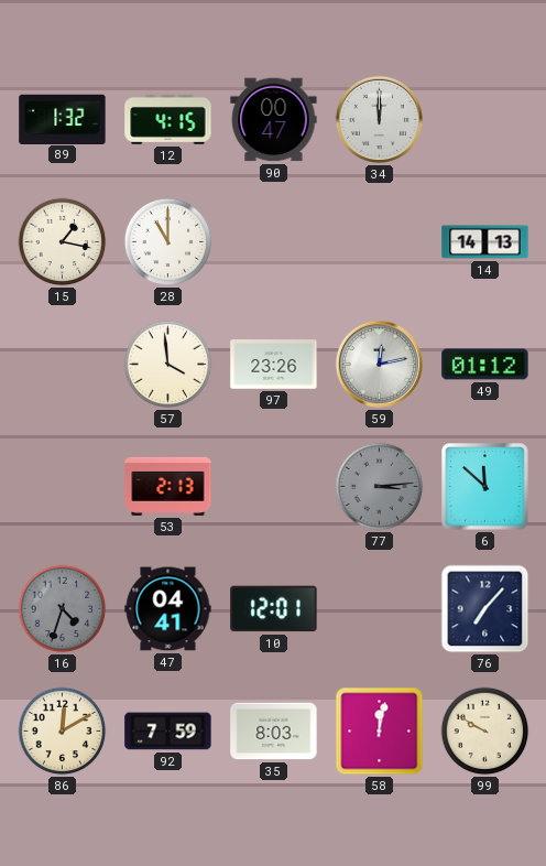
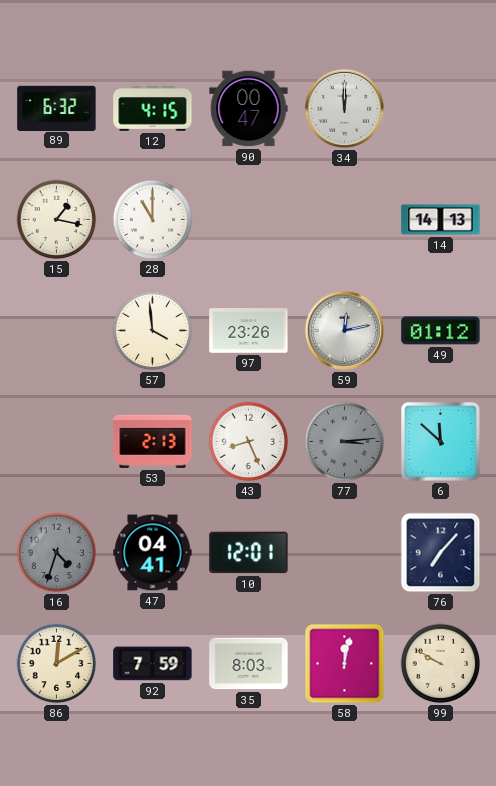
89: 1:32 -> 6:32
43: none -> 8:26
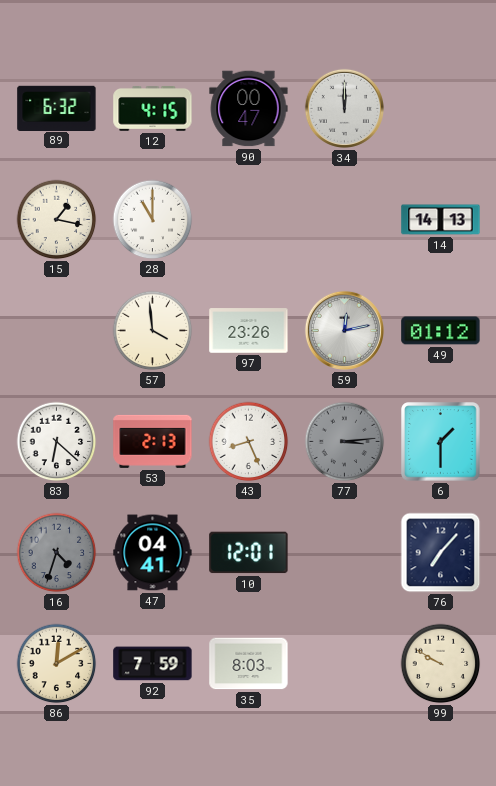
83: none -> 6:22
6: 11:52 -> 1:30
58: 12:02 -> none
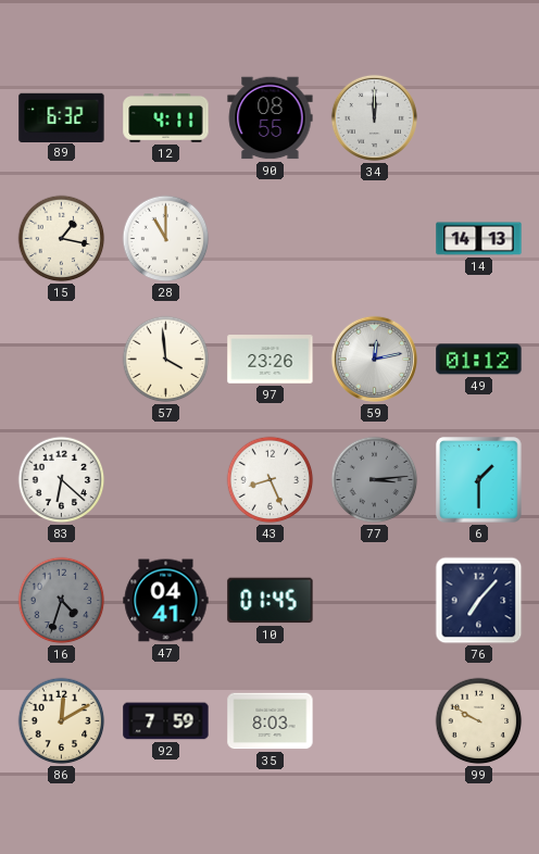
12: 4:15 -> 4:11
90: 00:47 -> 08:55
53: 2:13 -> none
10: 12:01 -> 01:45
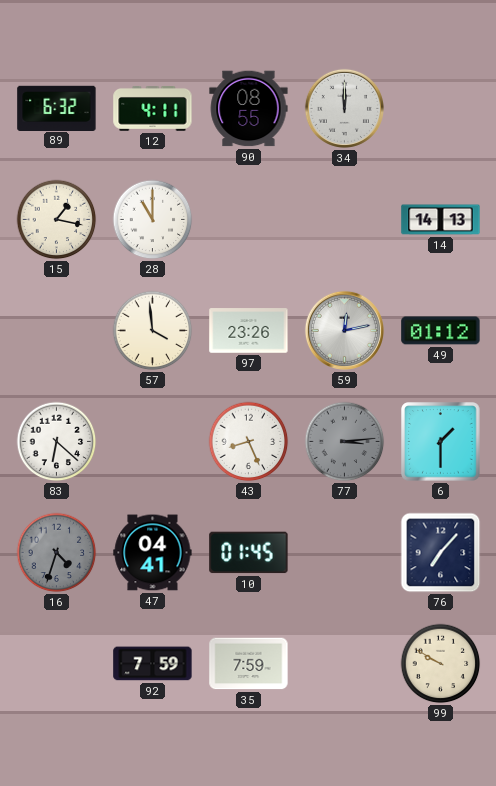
86: 12:10 -> none
35: 8:03 -> 7:59
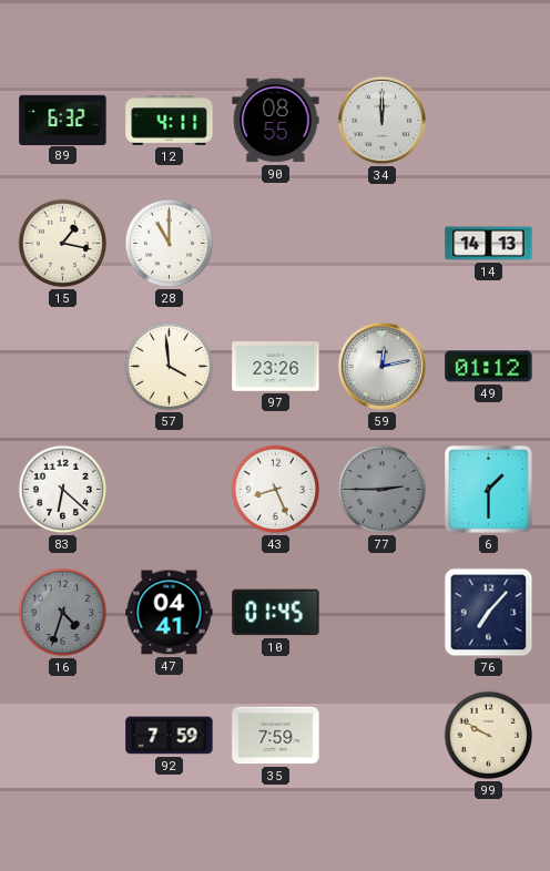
77: 3:14 -> 2:45
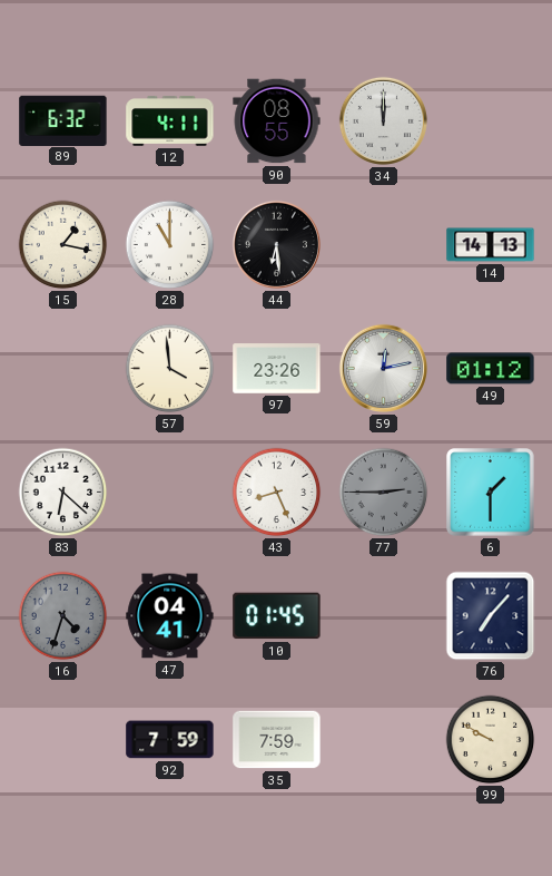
44: none -> 6:29
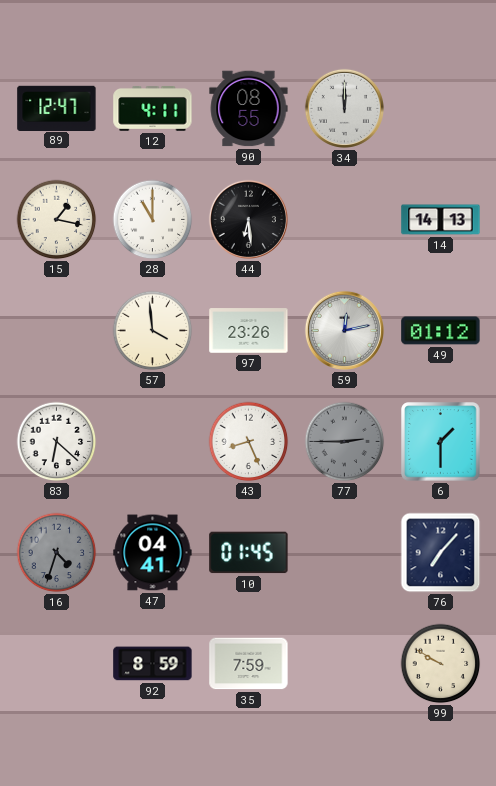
89: 6:32 -> 12:47
92: 7:59 -> 8:59
